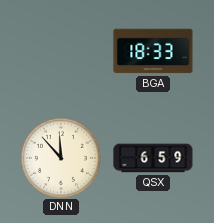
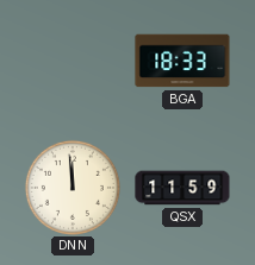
DNN: 11:53 -> 11:59
QSX: 6:59 -> 11:59
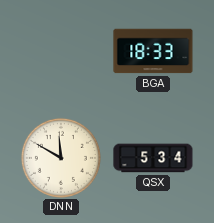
DNN: 11:59 -> 11:50
QSX: 11:59 -> 5:34
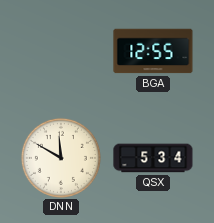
BGA: 18:33 -> 12:55
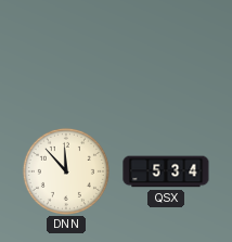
BGA: 12:55 -> none
DNN: 11:50 -> 11:53
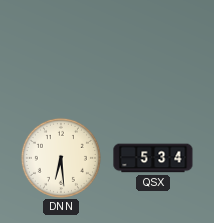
DNN: 11:53 -> 6:29
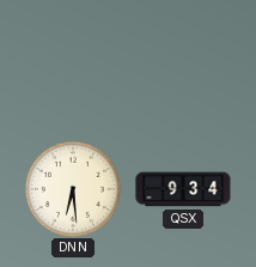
QSX: 5:34 -> 9:34
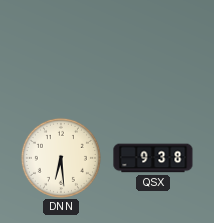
QSX: 9:34 -> 9:38
